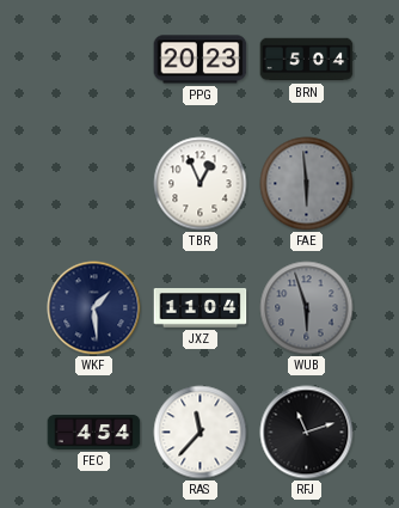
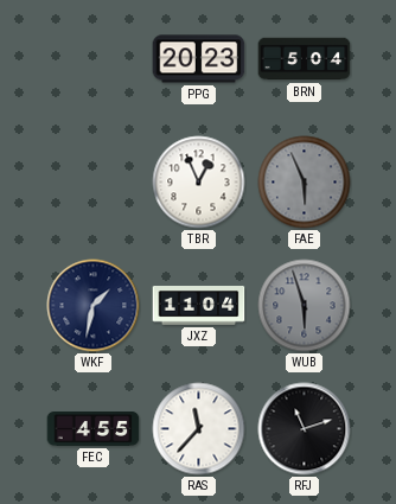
FAE: 5:59 -> 5:56
WKF: 1:29 -> 1:32
FEC: 4:54 -> 4:55
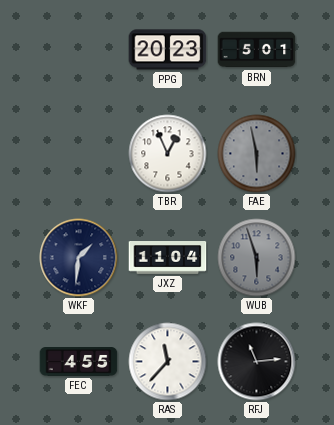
BRN: 5:04 -> 5:01
FAE: 5:56 -> 5:58
WKF: 1:32 -> 1:31
RFJ: 11:12 -> 11:14
